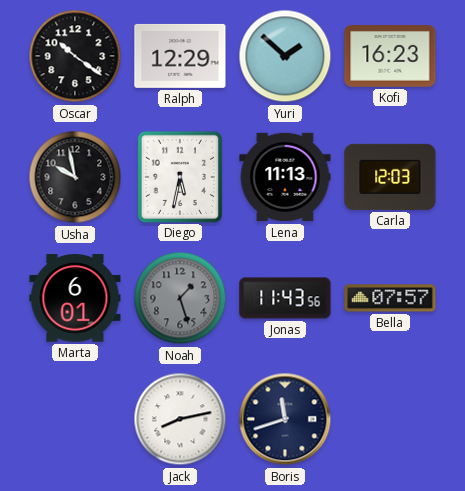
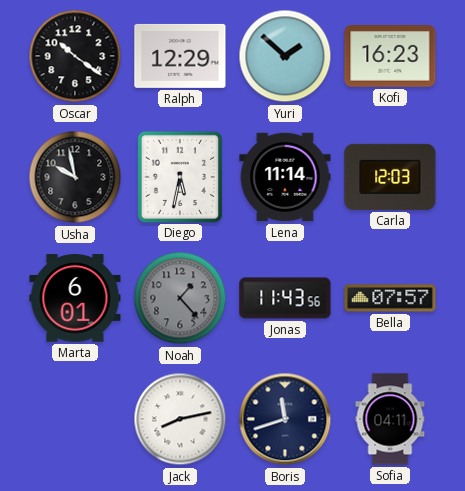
Lena: 11:13 -> 11:14
Noah: 1:27 -> 1:23
Sofia: none -> 04:11
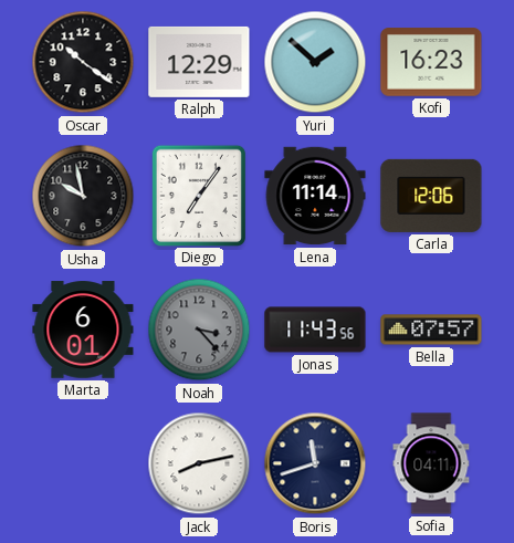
Diego: 5:32 -> 7:06
Carla: 12:03 -> 12:06
Noah: 1:23 -> 3:23
